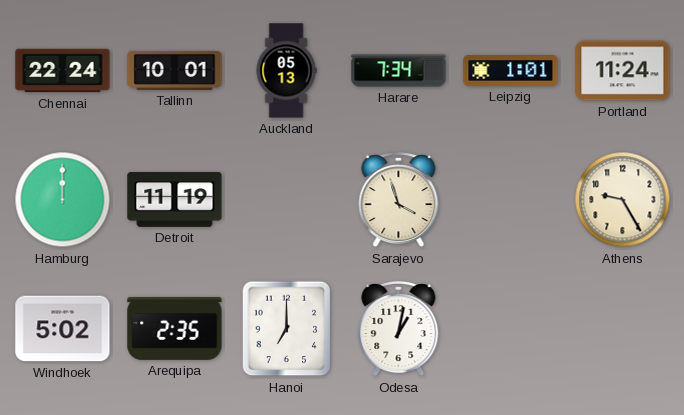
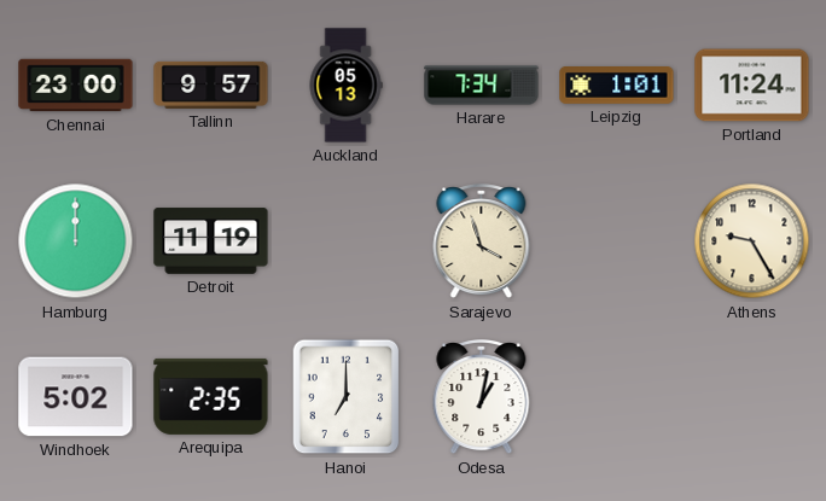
Chennai: 22:24 -> 23:00
Tallinn: 10:01 -> 9:57
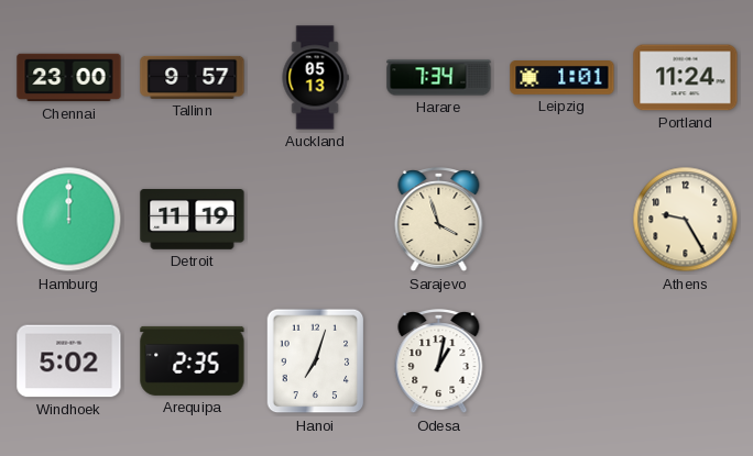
Hanoi: 7:00 -> 7:03
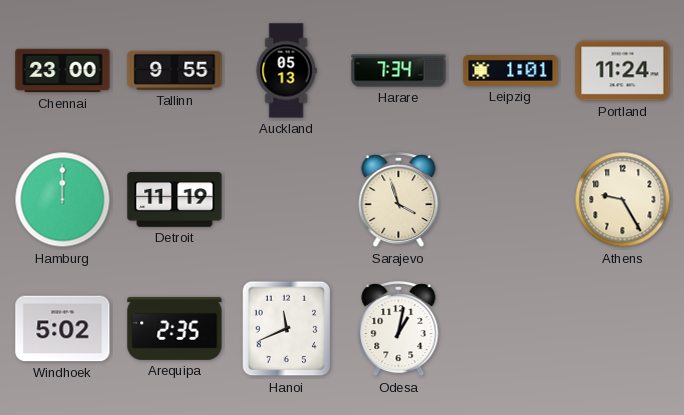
Tallinn: 9:57 -> 9:55
Hanoi: 7:03 -> 11:41
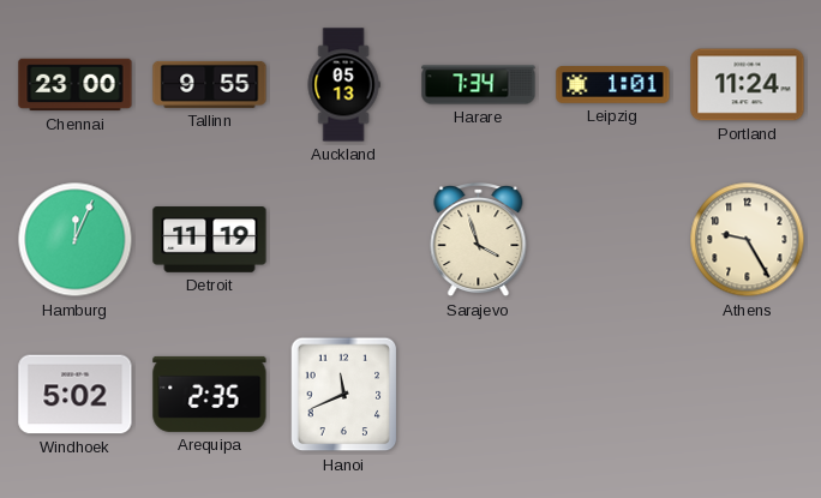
Hamburg: 12:00 -> 12:04
Odesa: 1:02 -> none
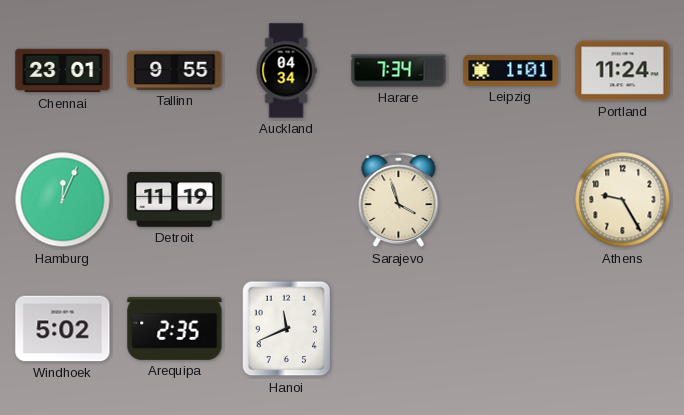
Chennai: 23:00 -> 23:01
Auckland: 05:13 -> 04:34
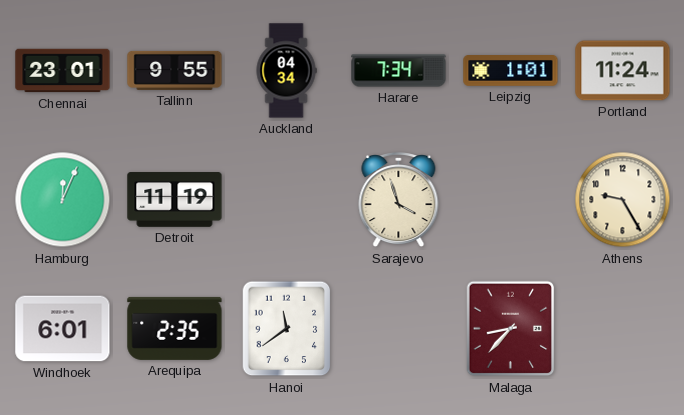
Windhoek: 5:02 -> 6:01
Hanoi: 11:41 -> 11:39
Malaga: none -> 8:37
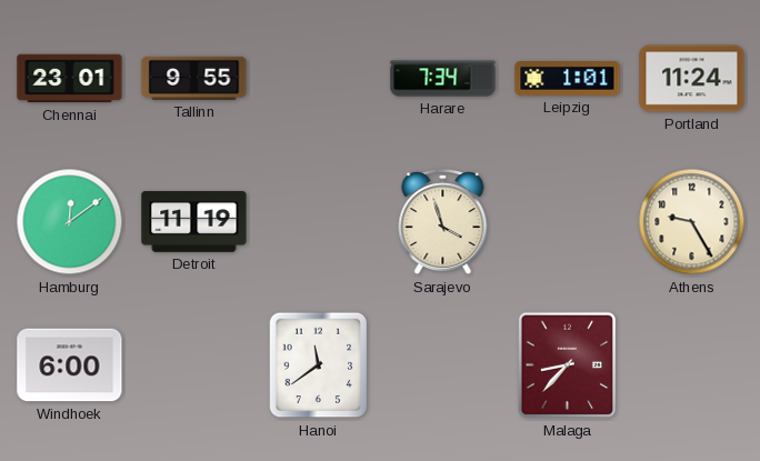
Auckland: 04:34 -> none
Hamburg: 12:04 -> 12:09
Windhoek: 6:01 -> 6:00
Arequipa: 2:35 -> none
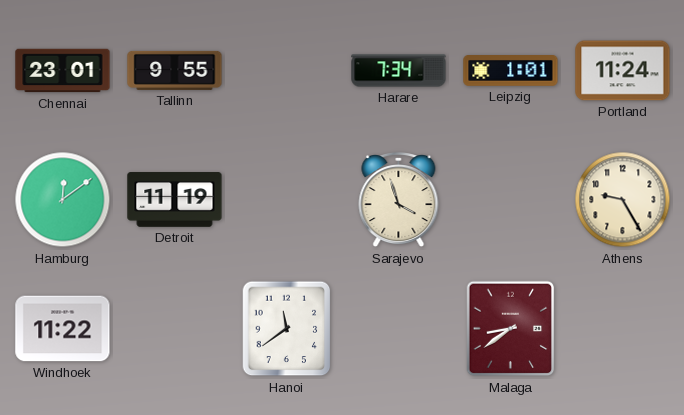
Windhoek: 6:00 -> 11:22
Malaga: 8:37 -> 8:39
